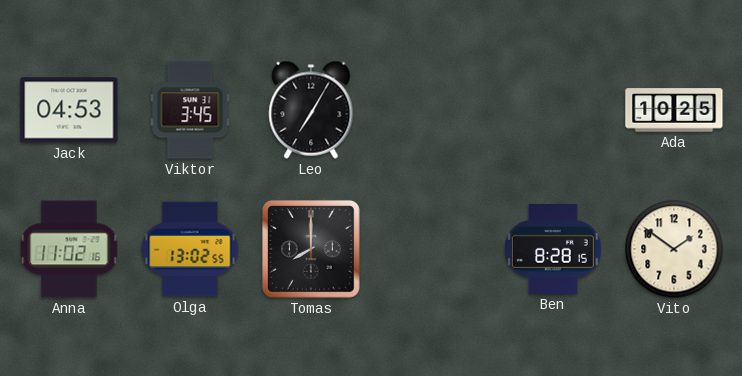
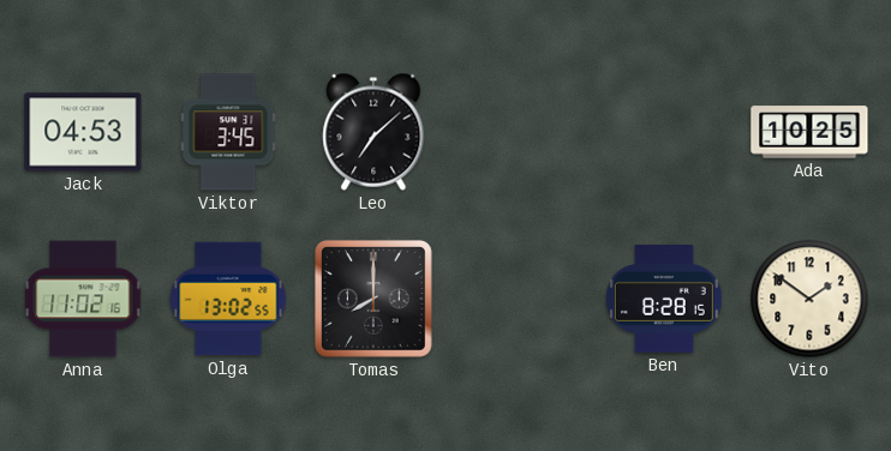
Leo: 7:05 -> 7:08
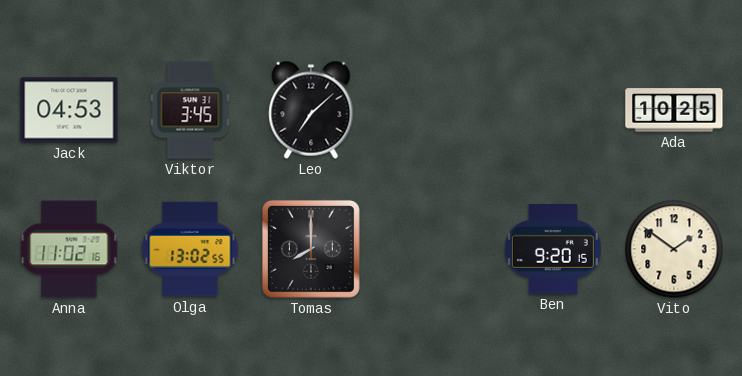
Ben: 8:28 -> 9:20
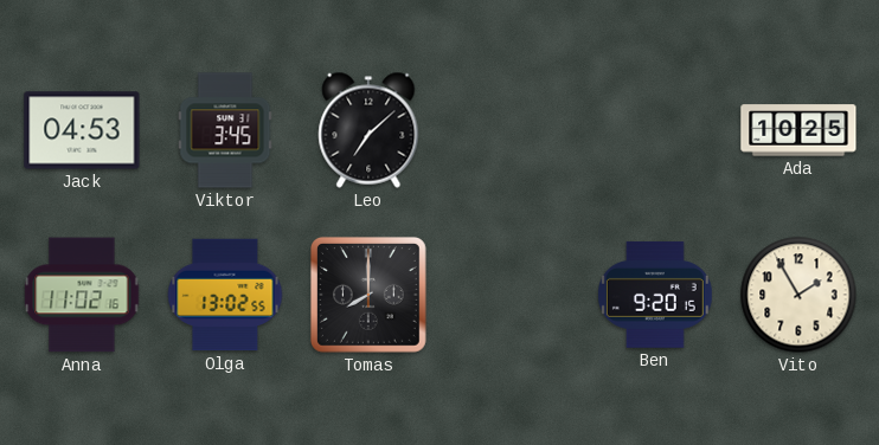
Vito: 1:51 -> 1:55
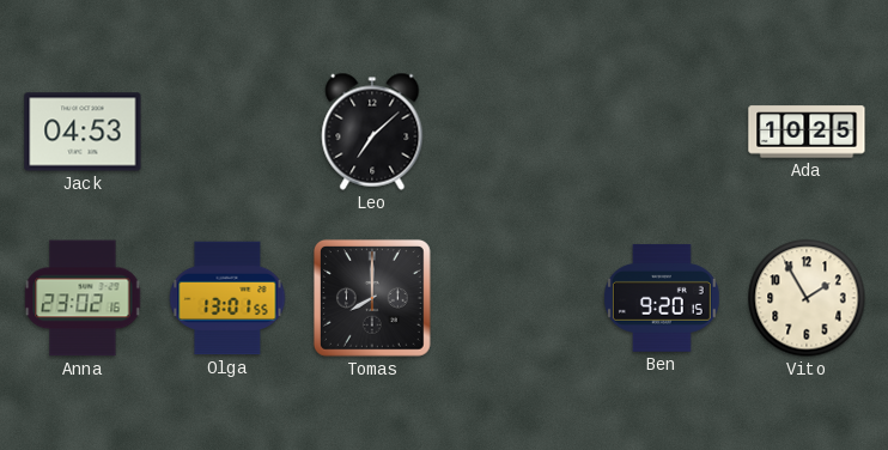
Viktor: 3:45 -> none
Anna: 11:02 -> 23:02
Olga: 13:02 -> 13:01
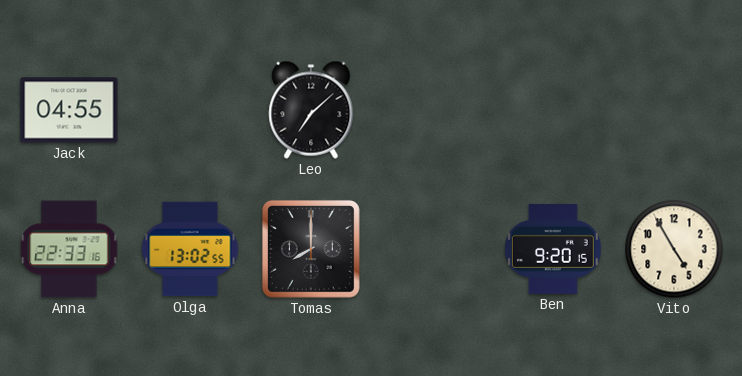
Jack: 04:53 -> 04:55
Ada: 10:25 -> none
Anna: 23:02 -> 22:33
Olga: 13:01 -> 13:02
Vito: 1:55 -> 4:55
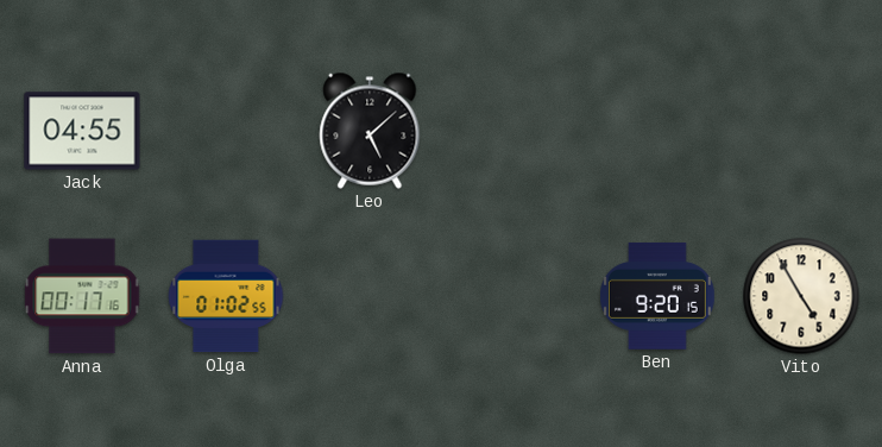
Leo: 7:08 -> 5:08
Anna: 22:33 -> 00:17
Olga: 13:02 -> 01:02
Tomas: 8:00 -> none
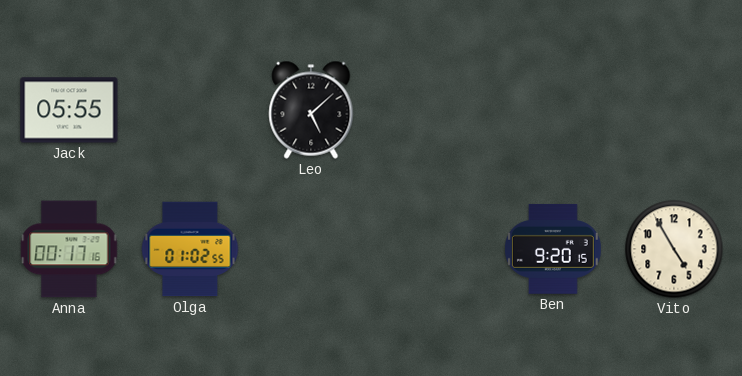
Jack: 04:55 -> 05:55
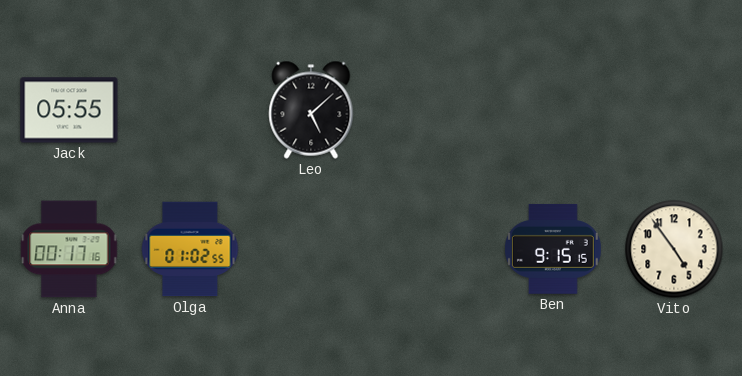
Ben: 9:20 -> 9:15
Vito: 4:55 -> 4:54
